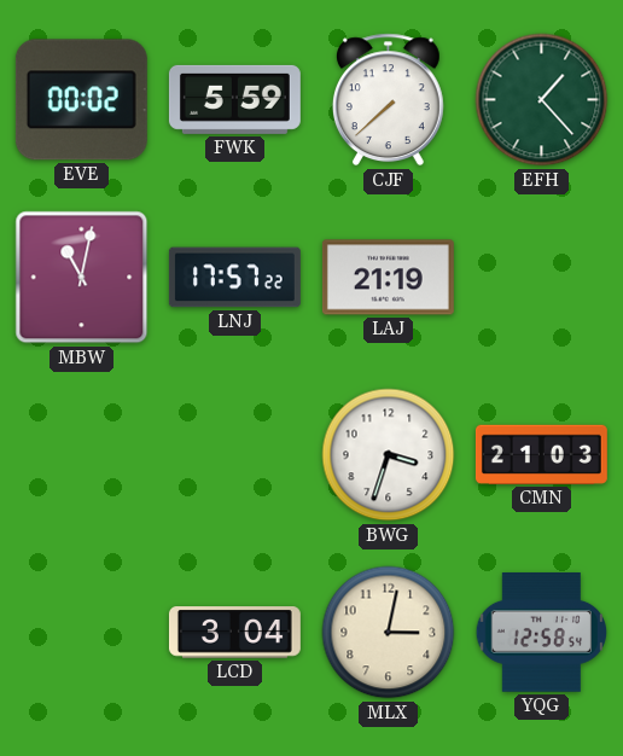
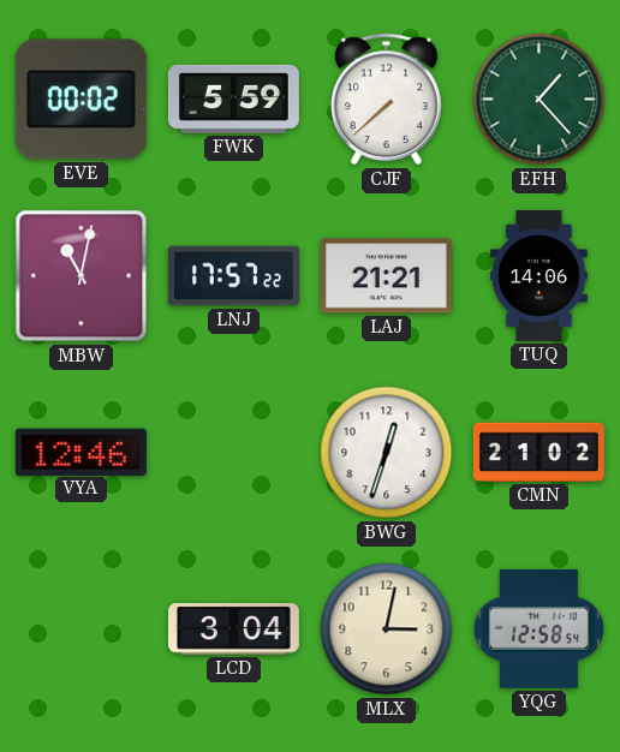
LAJ: 21:19 -> 21:21
TUQ: none -> 14:06
VYA: none -> 12:46
BWG: 3:33 -> 12:33
CMN: 21:03 -> 21:02
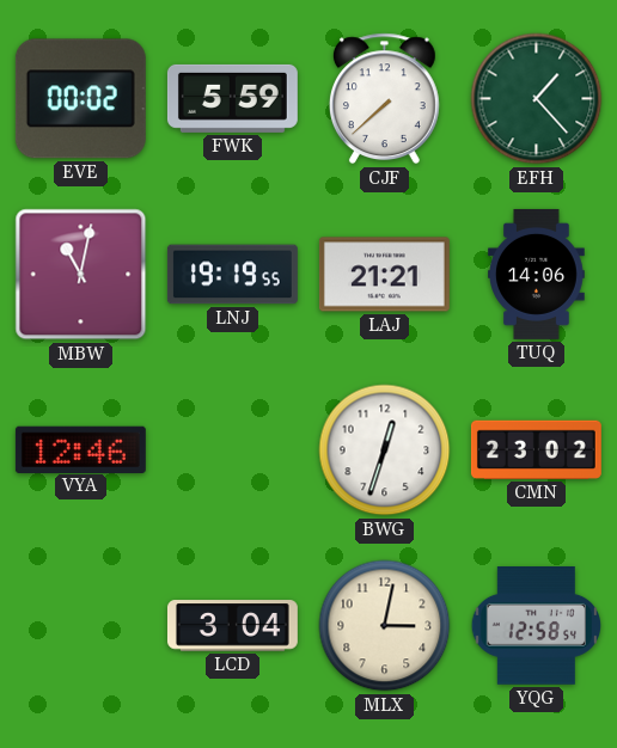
LNJ: 17:57 -> 19:19
CMN: 21:02 -> 23:02
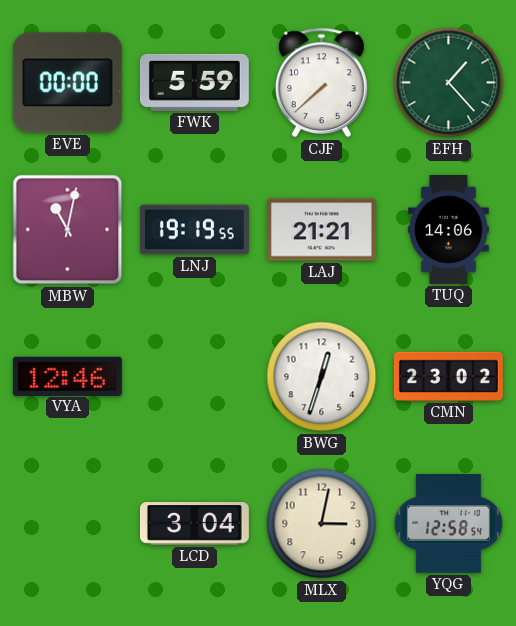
EVE: 00:02 -> 00:00
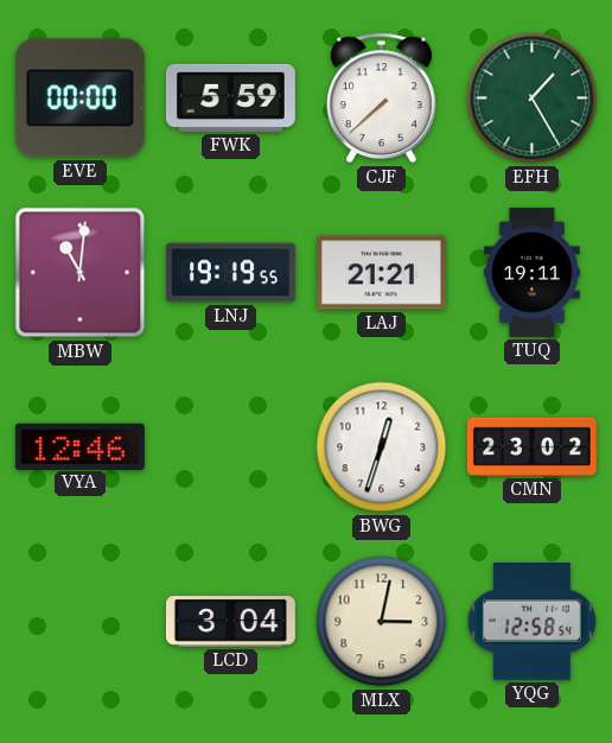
EFH: 1:23 -> 1:25
MBW: 11:02 -> 11:01
TUQ: 14:06 -> 19:11
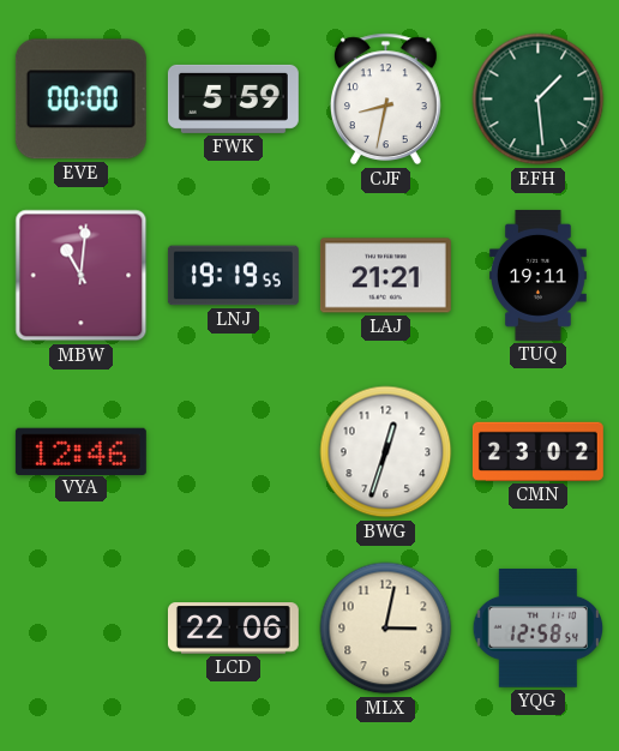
CJF: 7:38 -> 8:32
EFH: 1:25 -> 1:29
LCD: 3:04 -> 22:06
